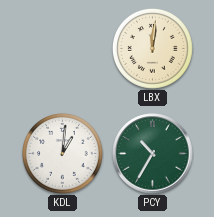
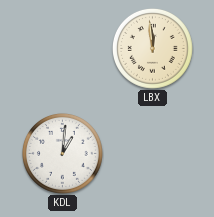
LBX: 12:01 -> 11:59
PCY: 10:35 -> none
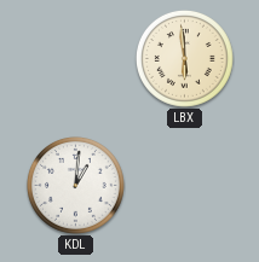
LBX: 11:59 -> 5:59
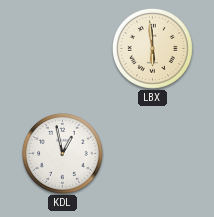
KDL: 1:01 -> 12:58
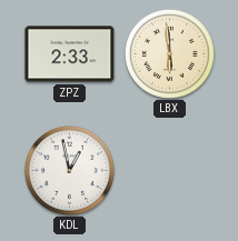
ZPZ: none -> 2:33
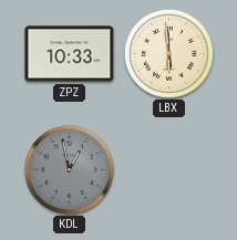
ZPZ: 2:33 -> 10:33
KDL dial: white -> grey
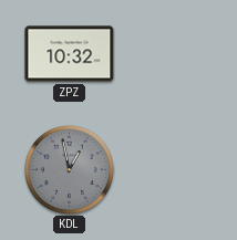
ZPZ: 10:33 -> 10:32
LBX: 5:59 -> none
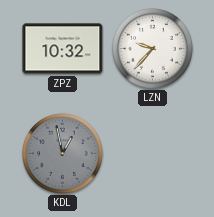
LZN: none -> 9:37
